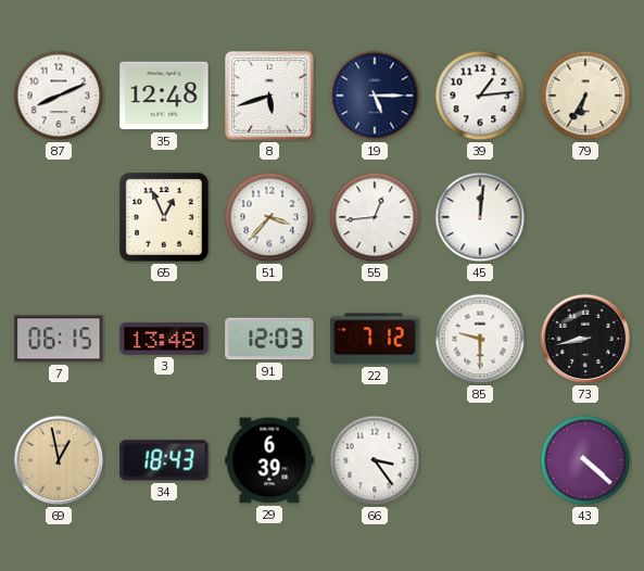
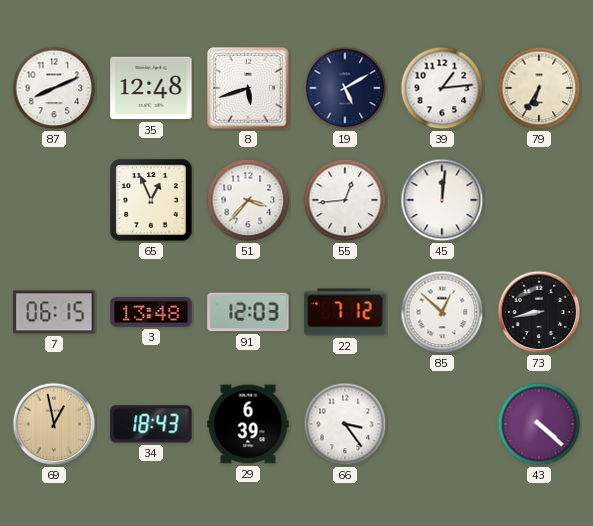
19: 5:15 -> 5:10
85: 9:30 -> 12:52
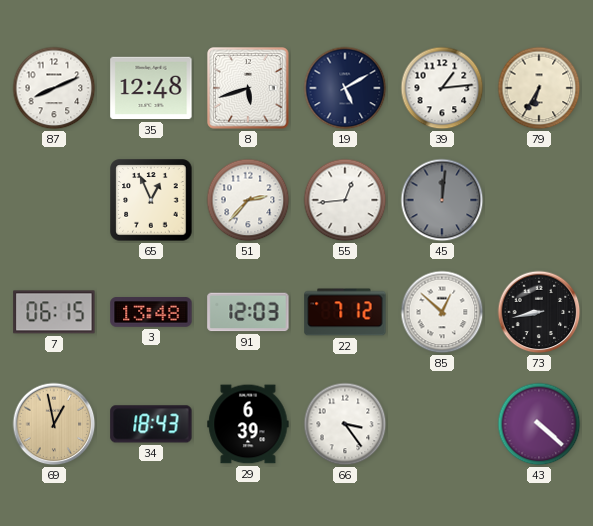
51: 3:37 -> 2:37
45 dial: white -> grey
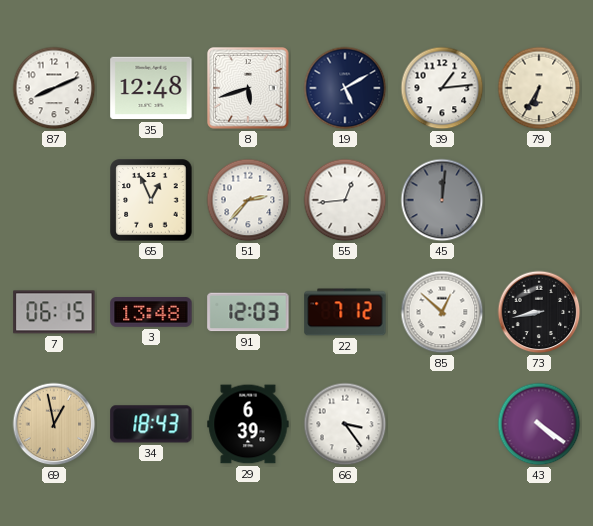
43: 4:22 -> 4:21
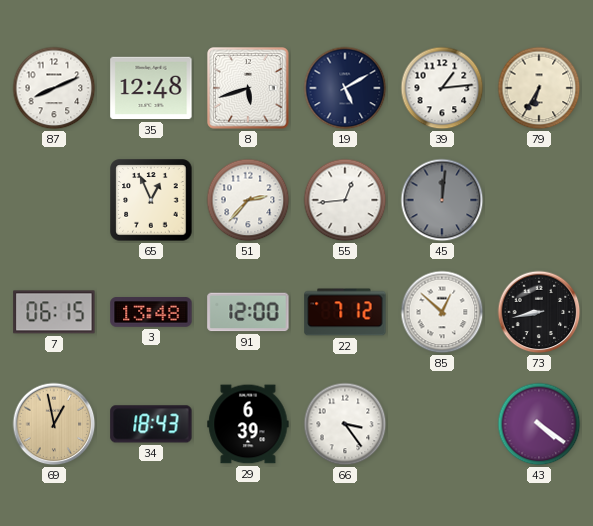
91: 12:03 -> 12:00
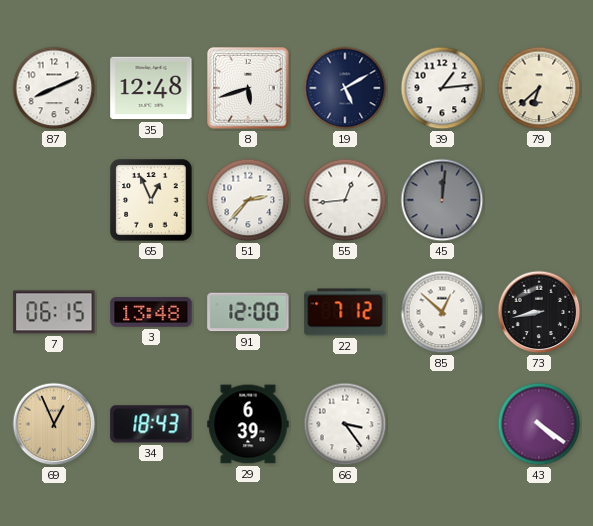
79: 6:35 -> 6:38
69: 12:58 -> 12:56
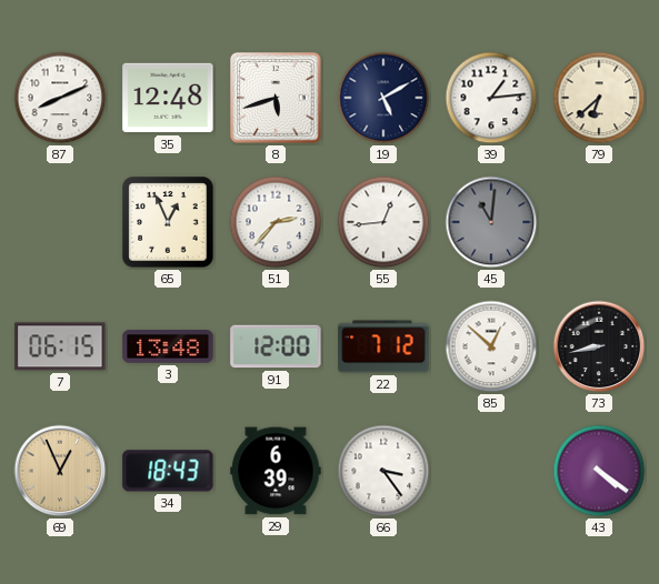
45: 12:01 -> 11:01
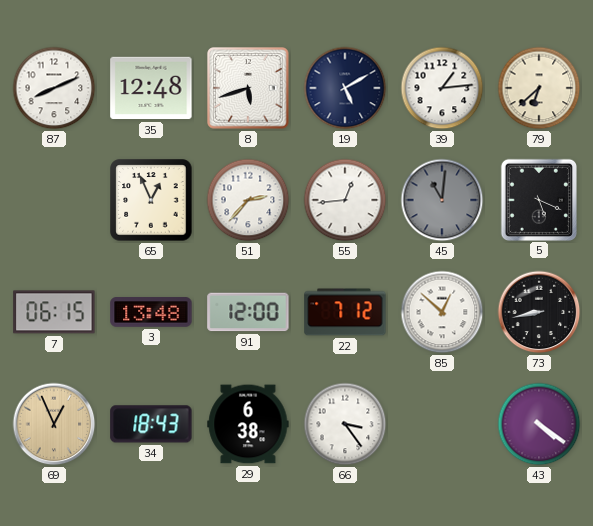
5: none -> 5:19
29: 6:39 -> 6:38
